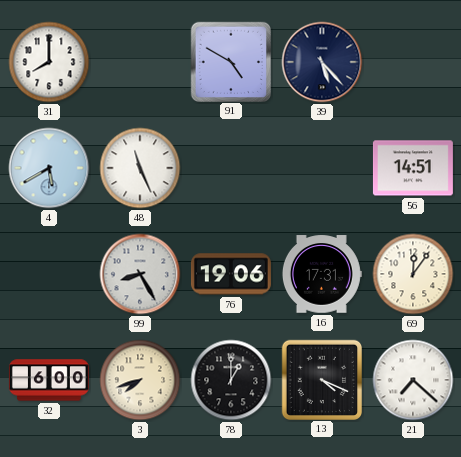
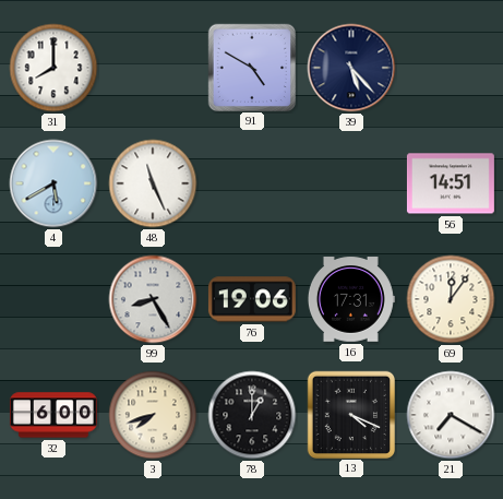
21: 7:22 -> 7:20
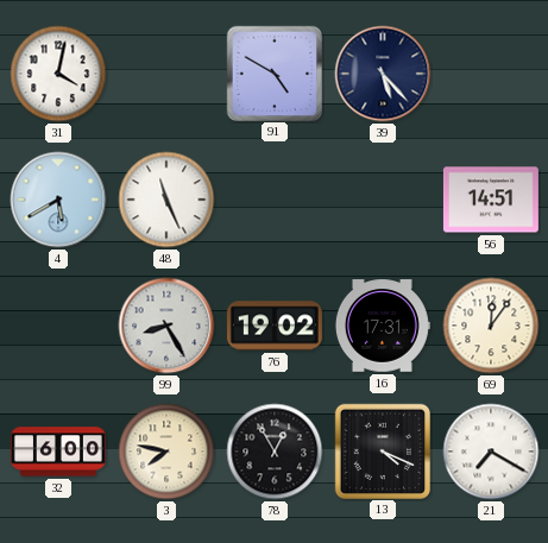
31: 8:00 -> 4:02
76: 19:06 -> 19:02
3: 7:42 -> 7:47
78: 1:00 -> 12:55
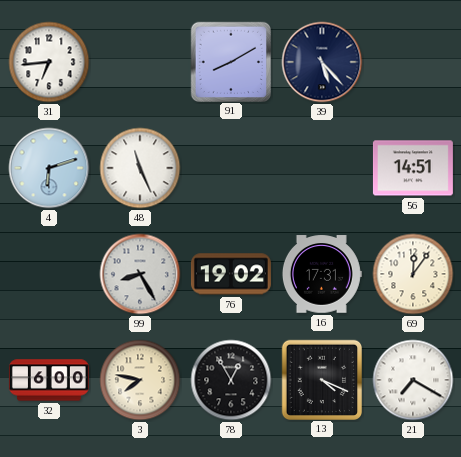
31: 4:02 -> 6:44
91: 4:50 -> 8:10
4: 5:40 -> 6:12
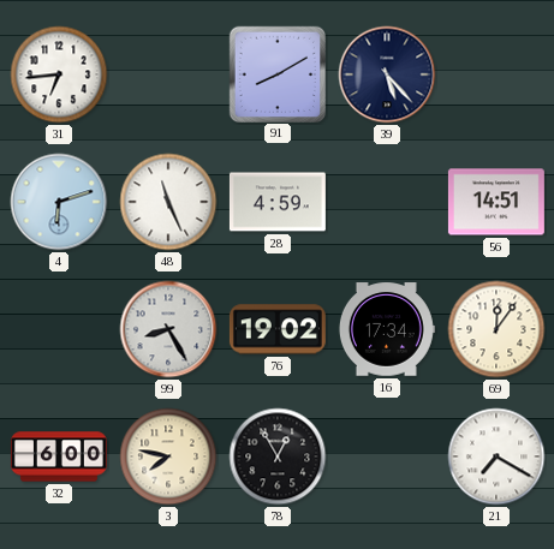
28: none -> 4:59
16: 17:31 -> 17:34
13: 4:19 -> none
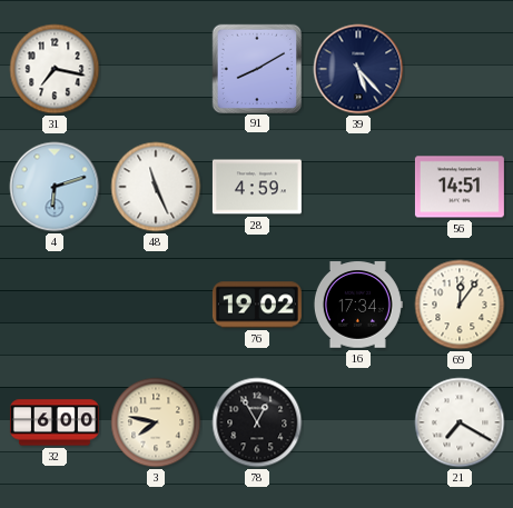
31: 6:44 -> 7:17
99: 8:25 -> none
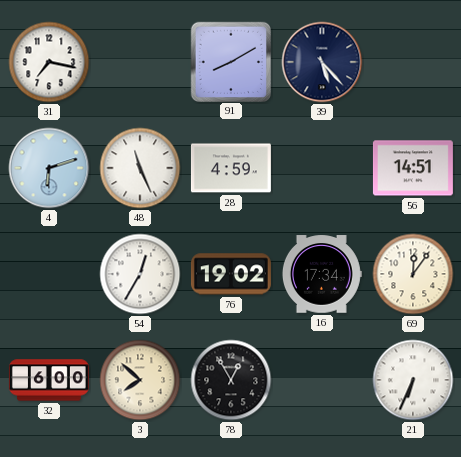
54: none -> 12:35
3: 7:47 -> 7:52
21: 7:20 -> 6:34
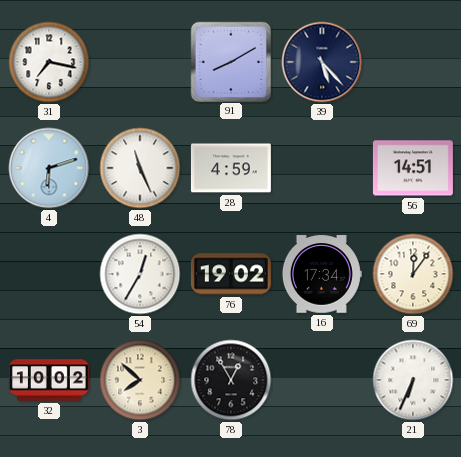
32: 6:00 -> 10:02
